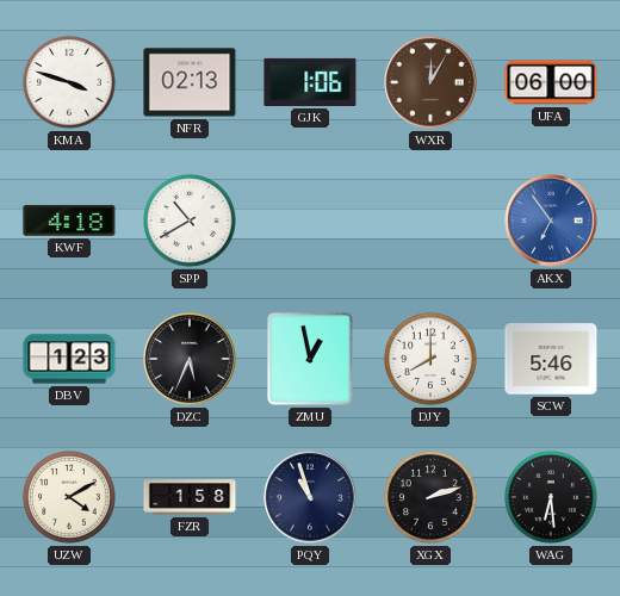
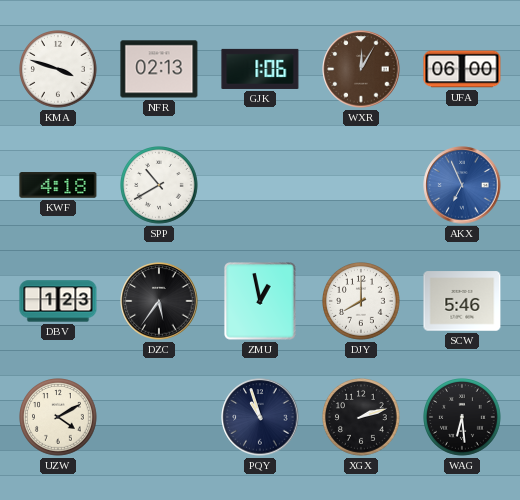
AKX: 6:54 -> 6:56
DZC: 5:34 -> 5:36
FZR: 1:58 -> none
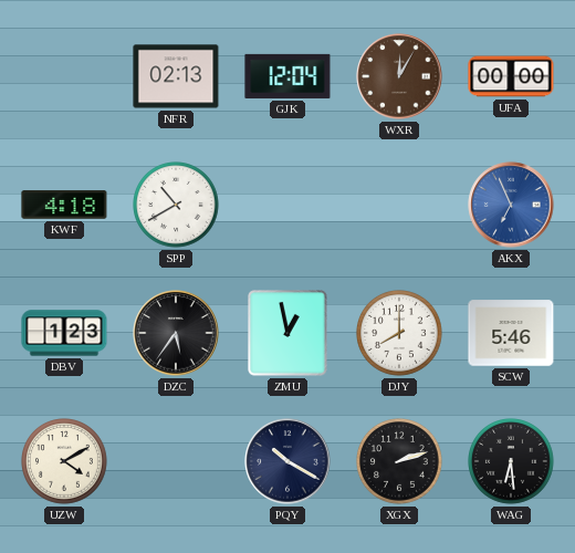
KMA: 3:48 -> none
GJK: 1:06 -> 12:04
UFA: 06:00 -> 00:00
PQY: 10:57 -> 10:20
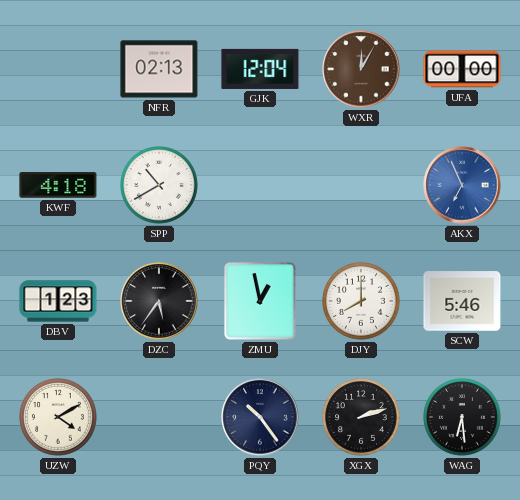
PQY: 10:20 -> 10:24
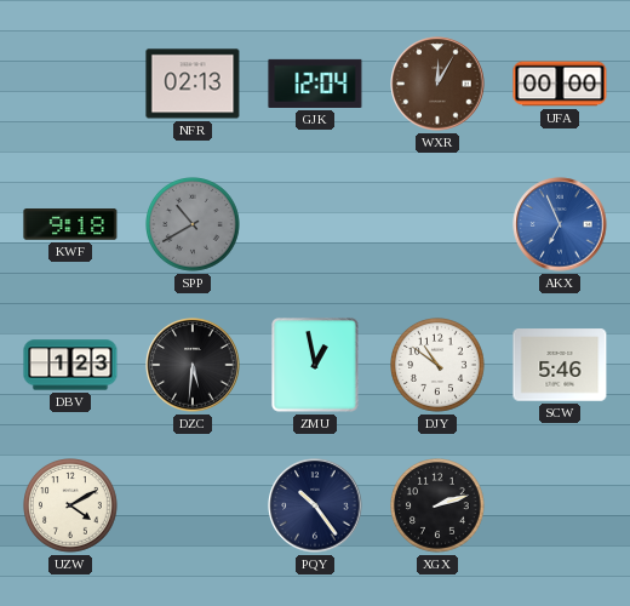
KWF: 4:18 -> 9:18
SPP dial: white -> grey
DZC: 5:36 -> 5:31
DJY: 8:00 -> 10:51
WAG: 6:29 -> none
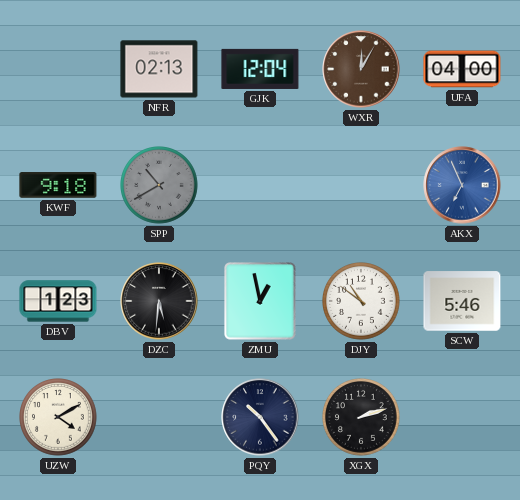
UFA: 00:00 -> 04:00
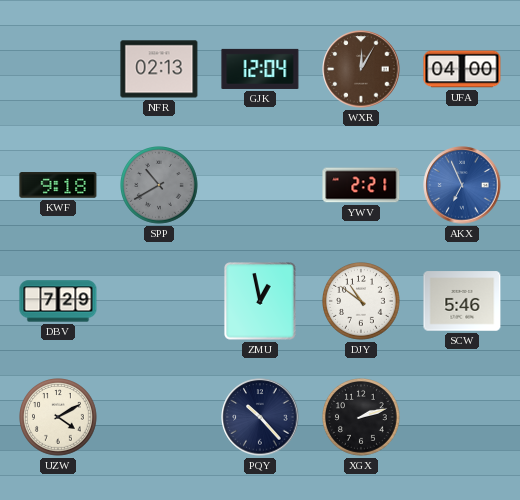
YWV: none -> 2:21
DBV: 1:23 -> 7:29
DZC: 5:31 -> none
PQY: 10:24 -> 10:23
